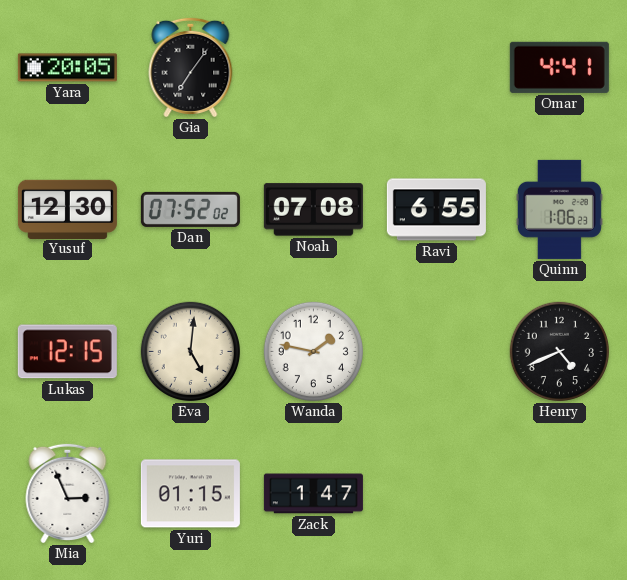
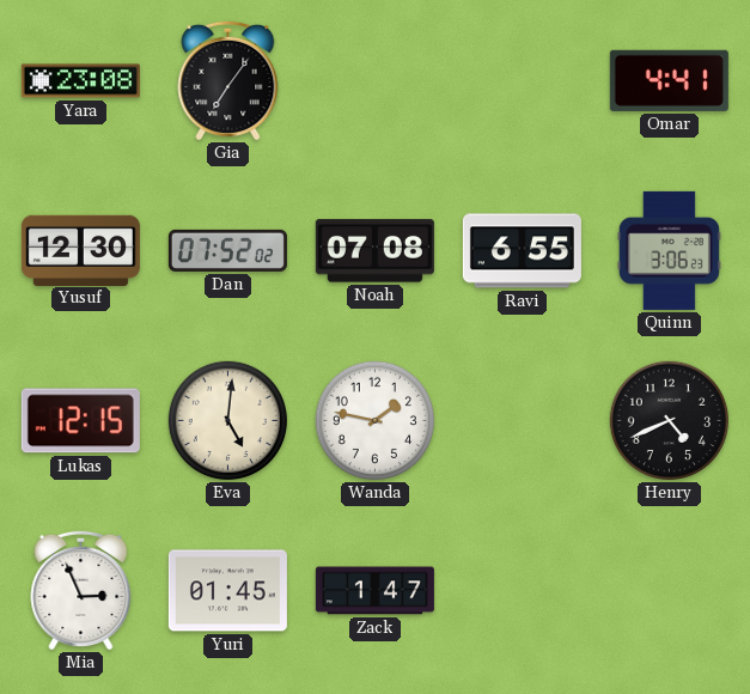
Yara: 20:05 -> 23:08
Quinn: 1:06 -> 3:06
Yuri: 01:15 -> 01:45
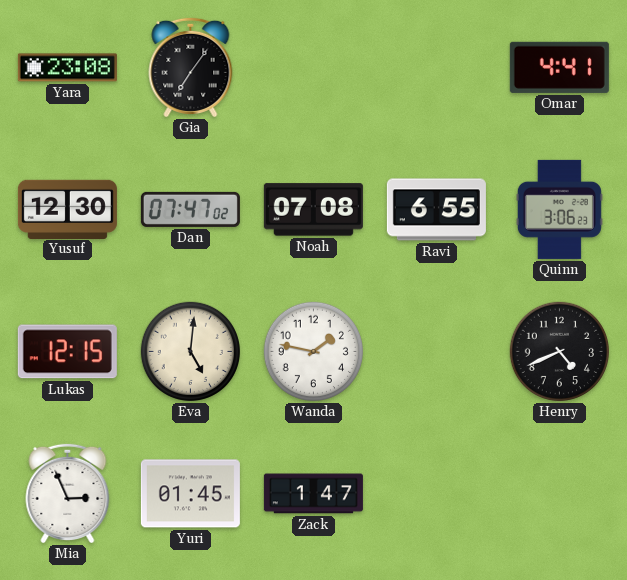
Dan: 07:52 -> 07:47
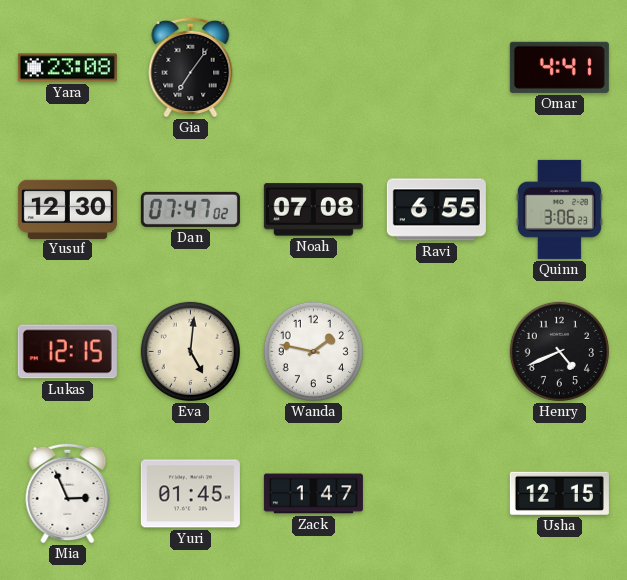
Usha: none -> 12:15
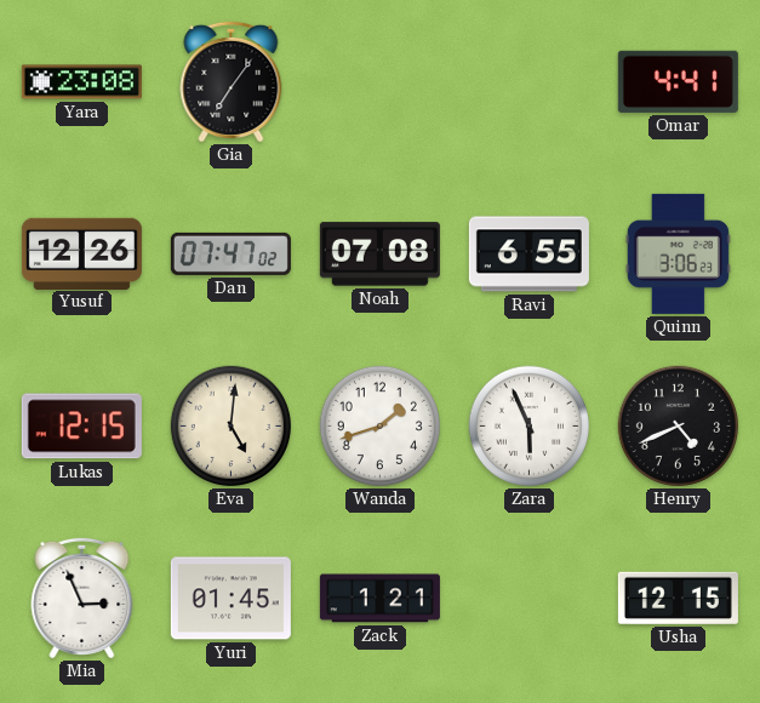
Yusuf: 12:30 -> 12:26
Wanda: 1:47 -> 1:42
Zara: none -> 5:56
Zack: 1:47 -> 1:21
